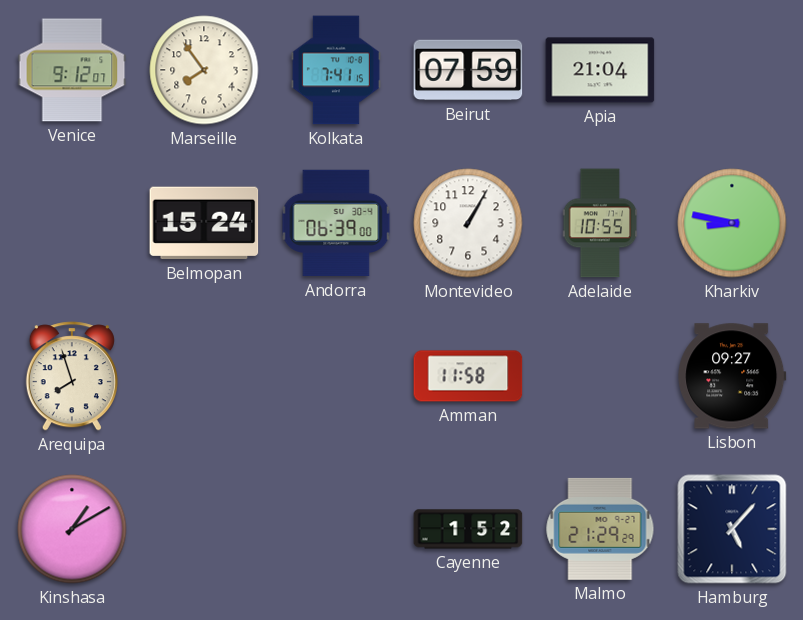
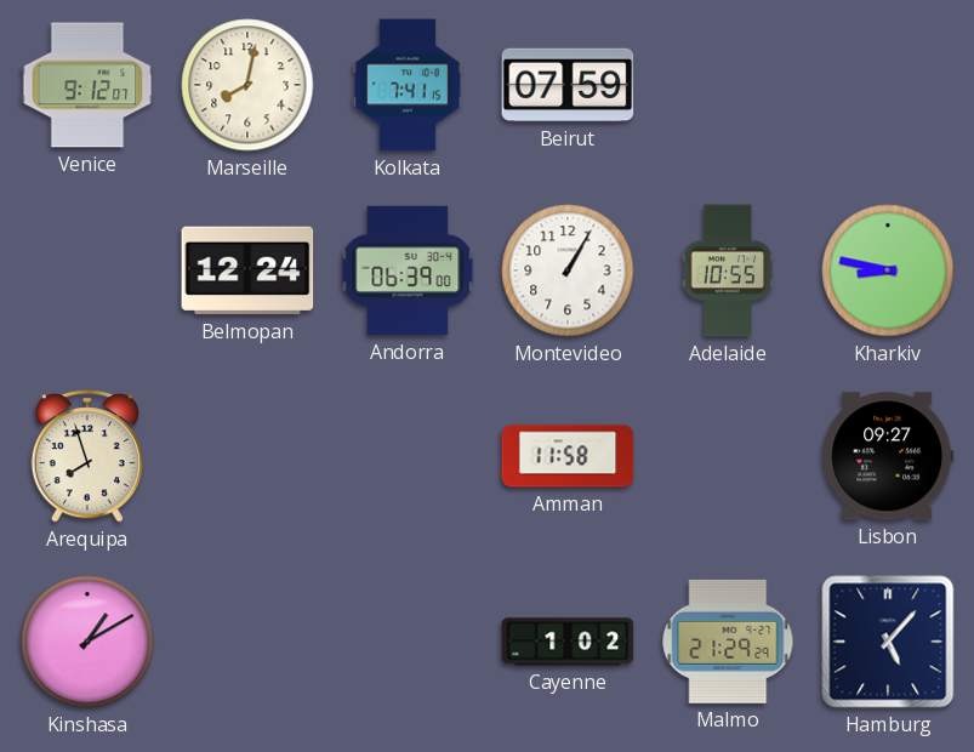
Marseille: 7:54 -> 8:02
Apia: 21:04 -> none
Belmopan: 15:24 -> 12:24
Cayenne: 1:52 -> 1:02
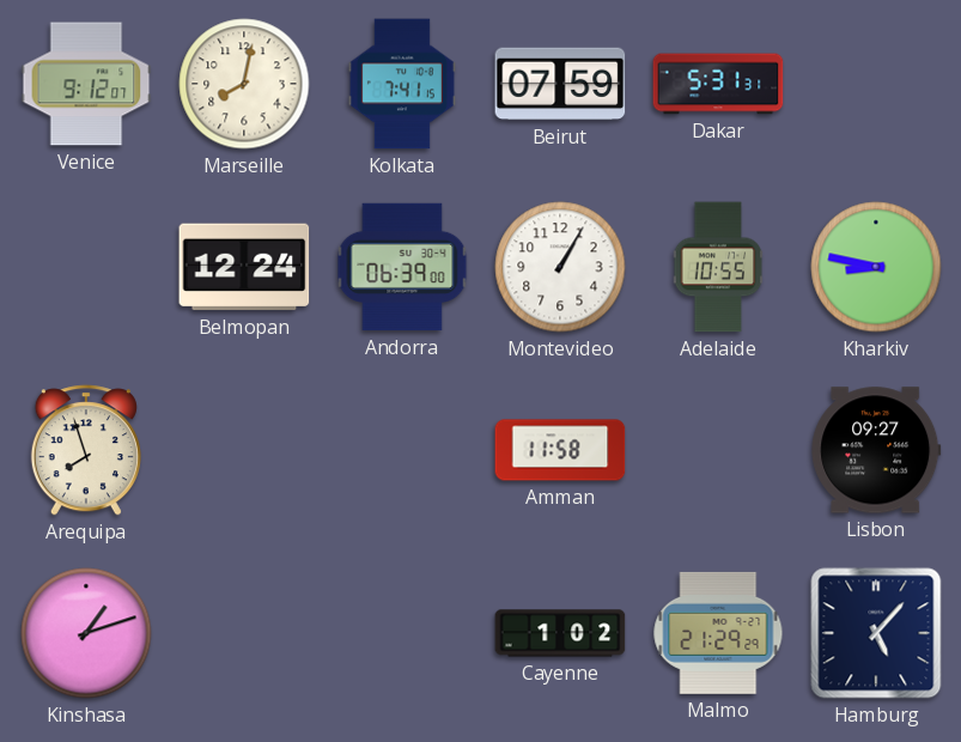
Dakar: none -> 5:31
Kinshasa: 1:10 -> 1:12
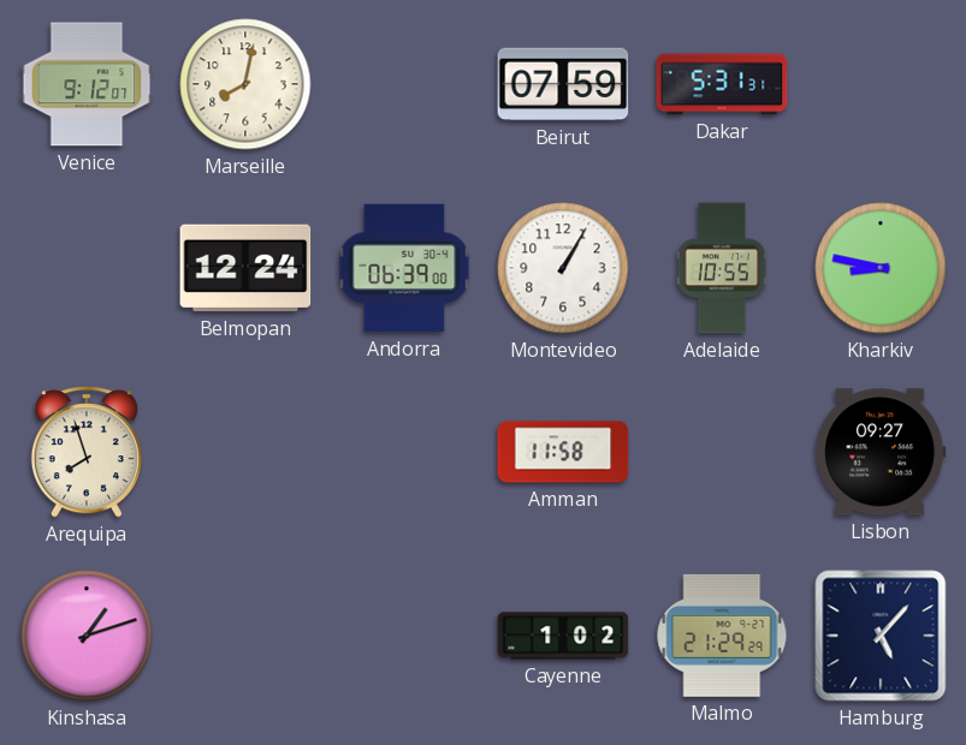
Kolkata: 7:41 -> none
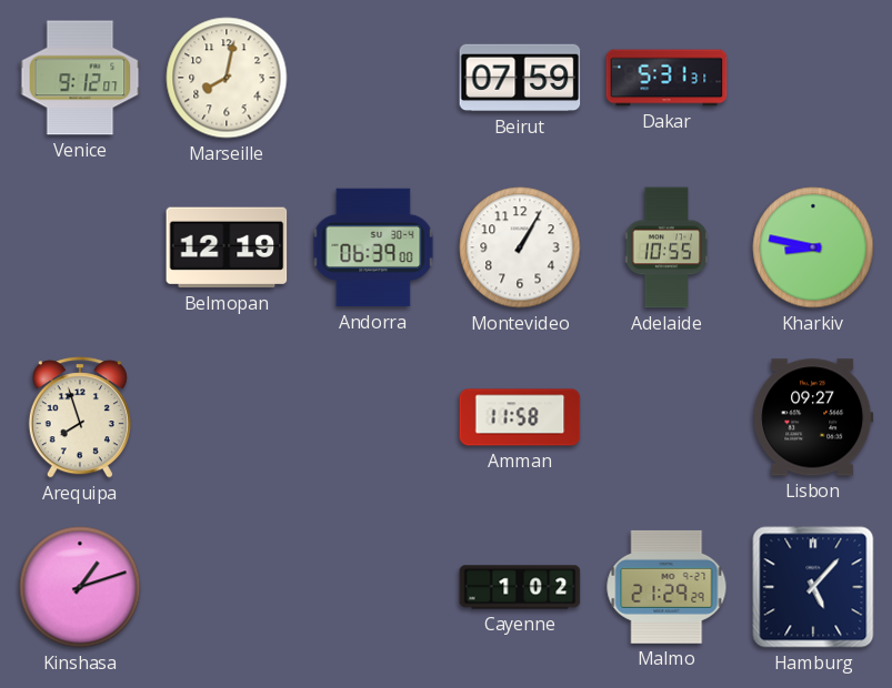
Belmopan: 12:24 -> 12:19
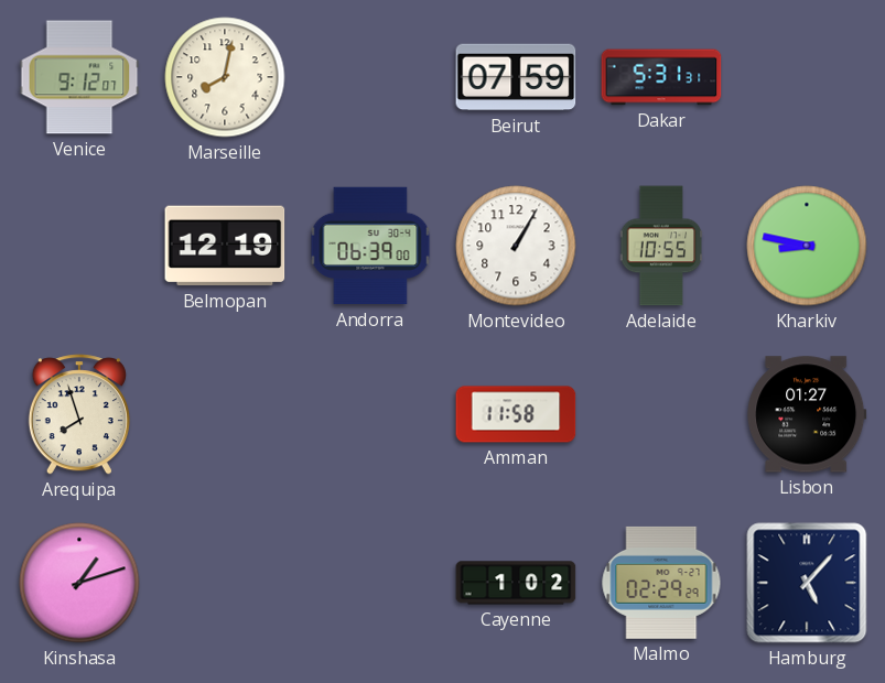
Lisbon: 09:27 -> 01:27
Malmo: 21:29 -> 02:29
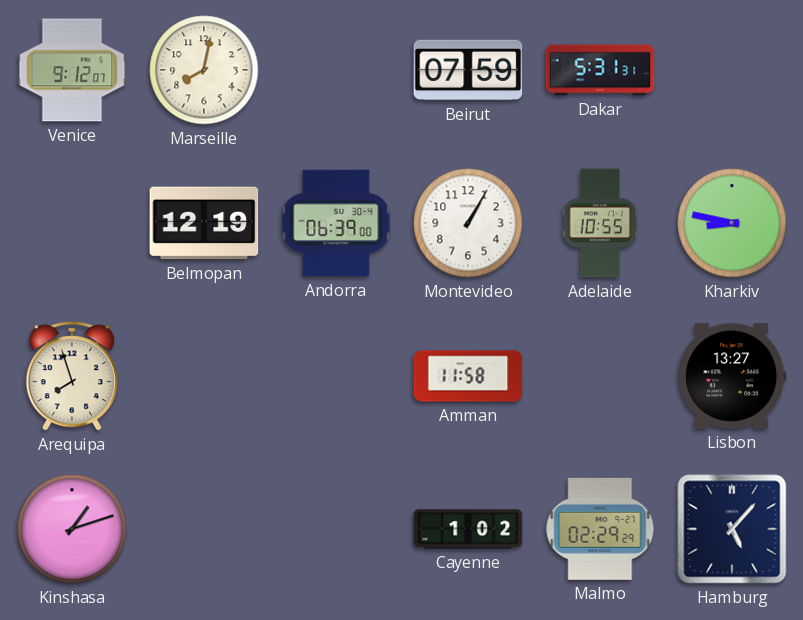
Lisbon: 01:27 -> 13:27
